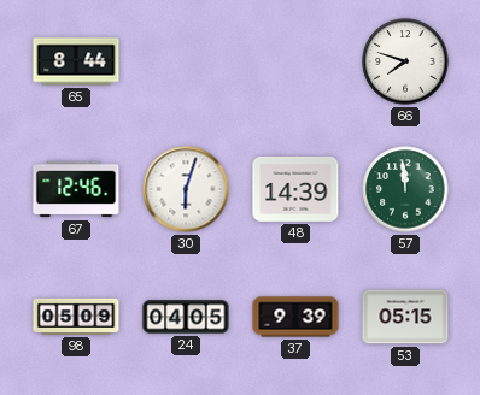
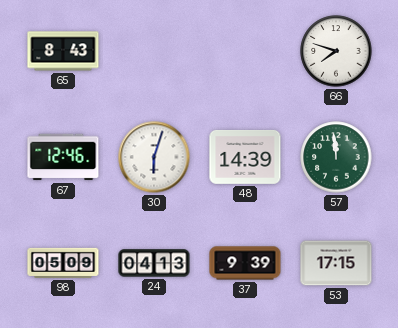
65: 8:44 -> 8:43
24: 04:05 -> 04:13
53: 05:15 -> 17:15
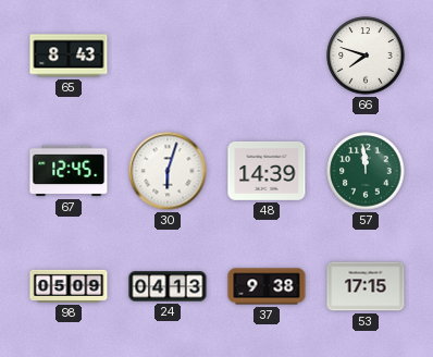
67: 12:46 -> 12:45
37: 9:39 -> 9:38
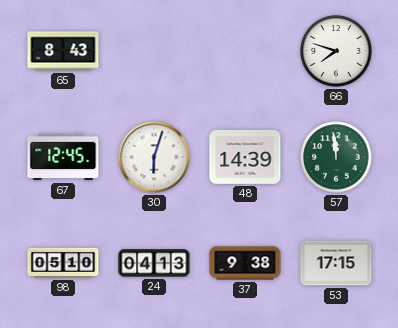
98: 05:09 -> 05:10
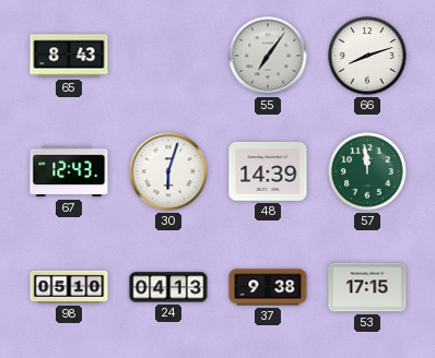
55: none -> 7:06
66: 7:48 -> 8:12
67: 12:45 -> 12:43
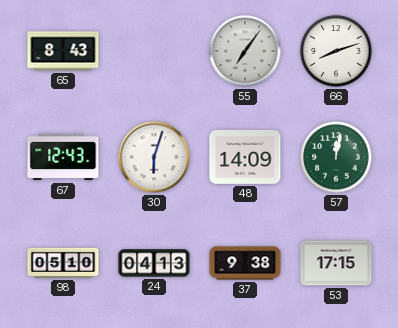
48: 14:39 -> 14:09
57: 11:59 -> 12:02
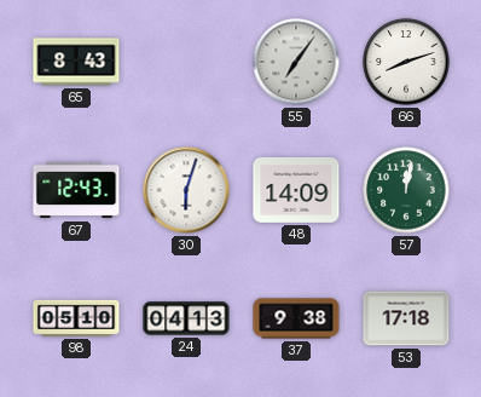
53: 17:15 -> 17:18
